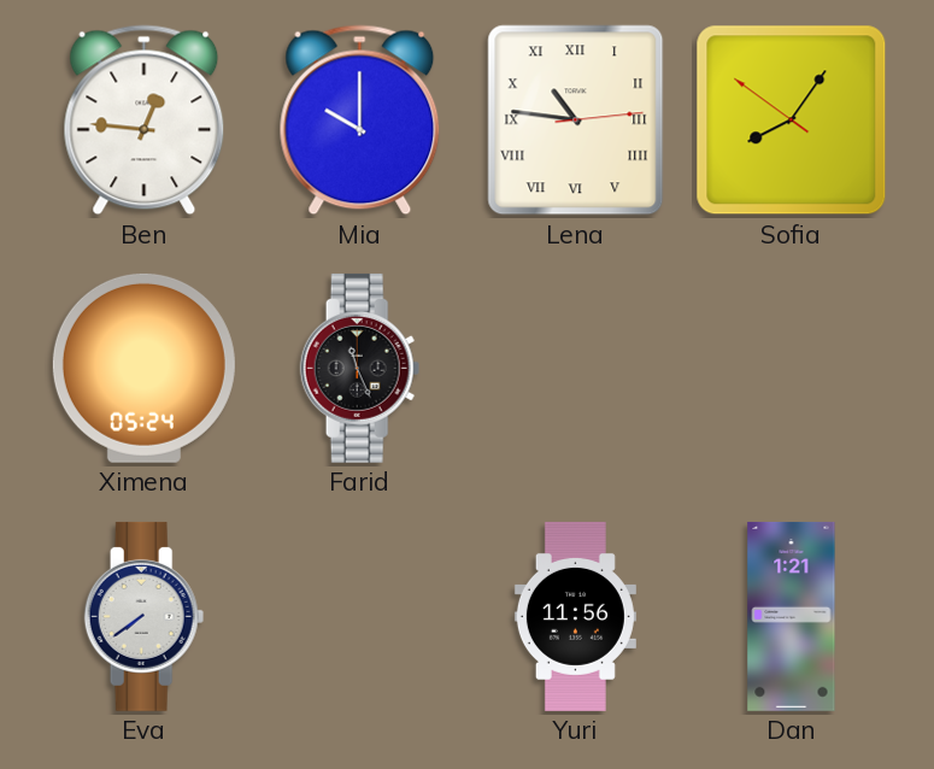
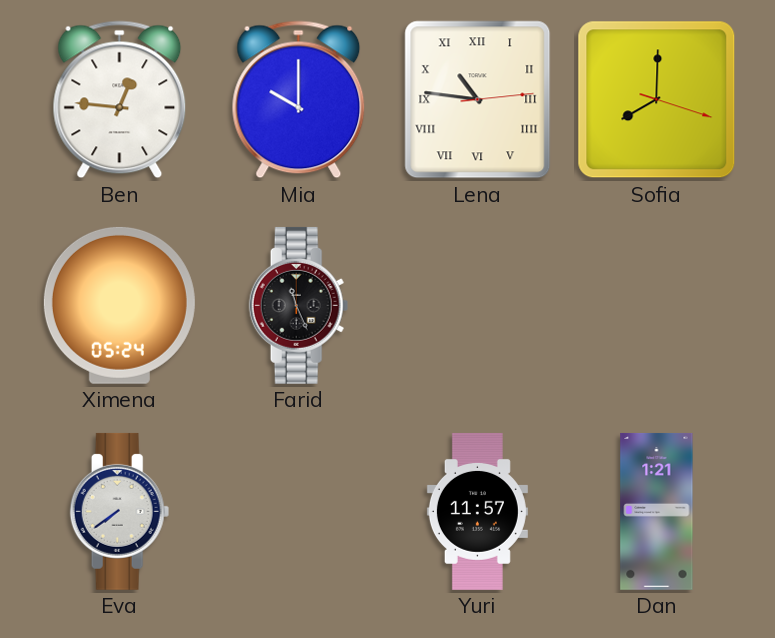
Sofia: 8:05 -> 8:00
Yuri: 11:56 -> 11:57
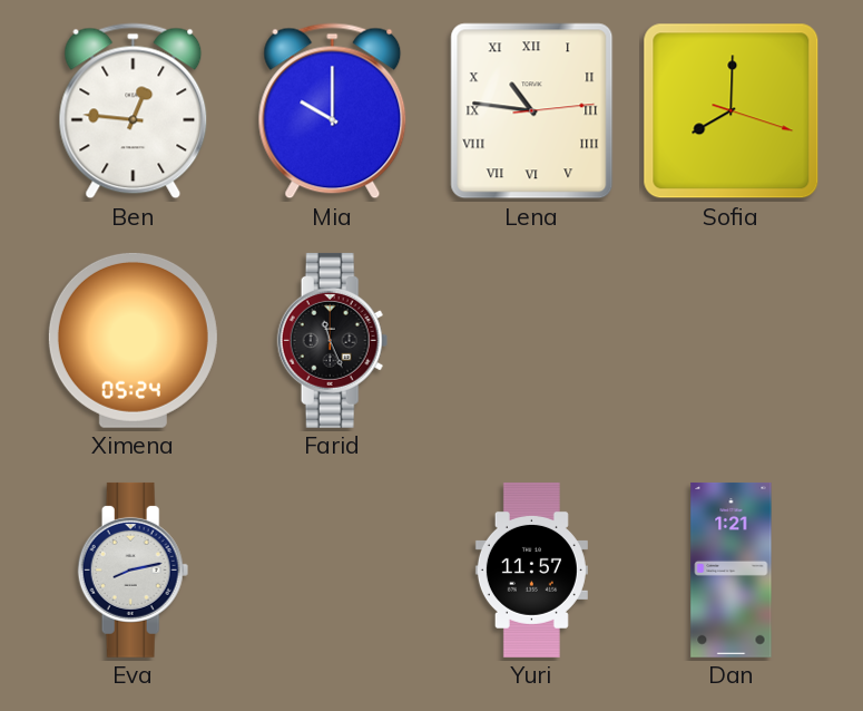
Eva: 7:39 -> 8:13
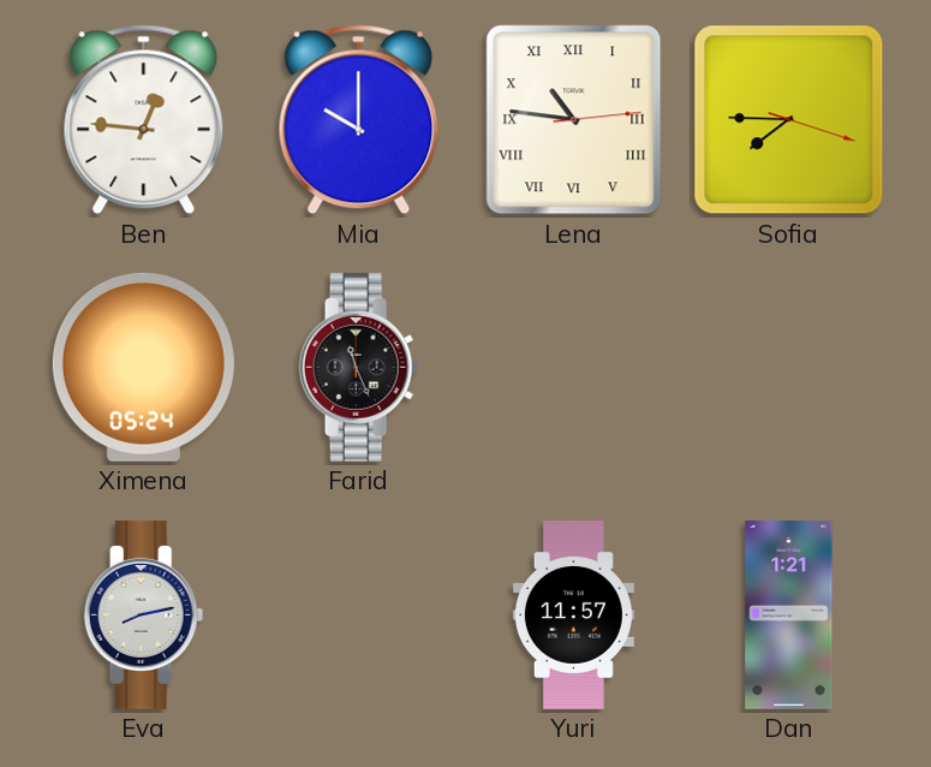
Sofia: 8:00 -> 7:45
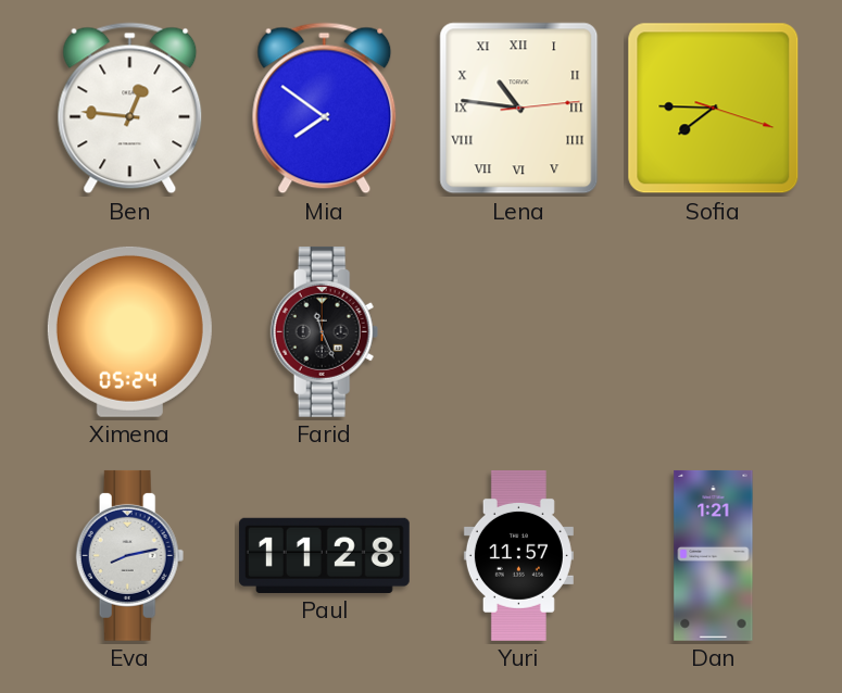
Mia: 10:00 -> 7:51
Paul: none -> 11:28
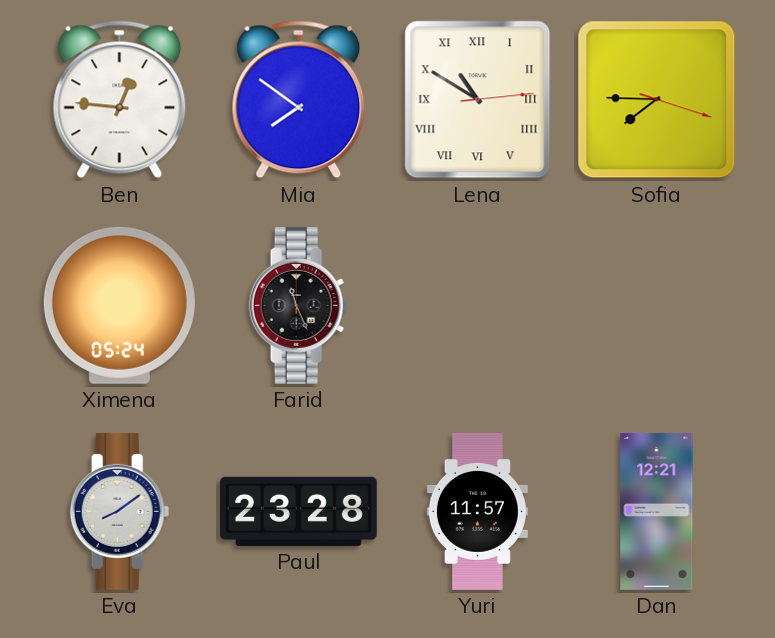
Lena: 10:46 -> 10:50
Eva: 8:13 -> 8:09
Paul: 11:28 -> 23:28
Dan: 1:21 -> 12:21
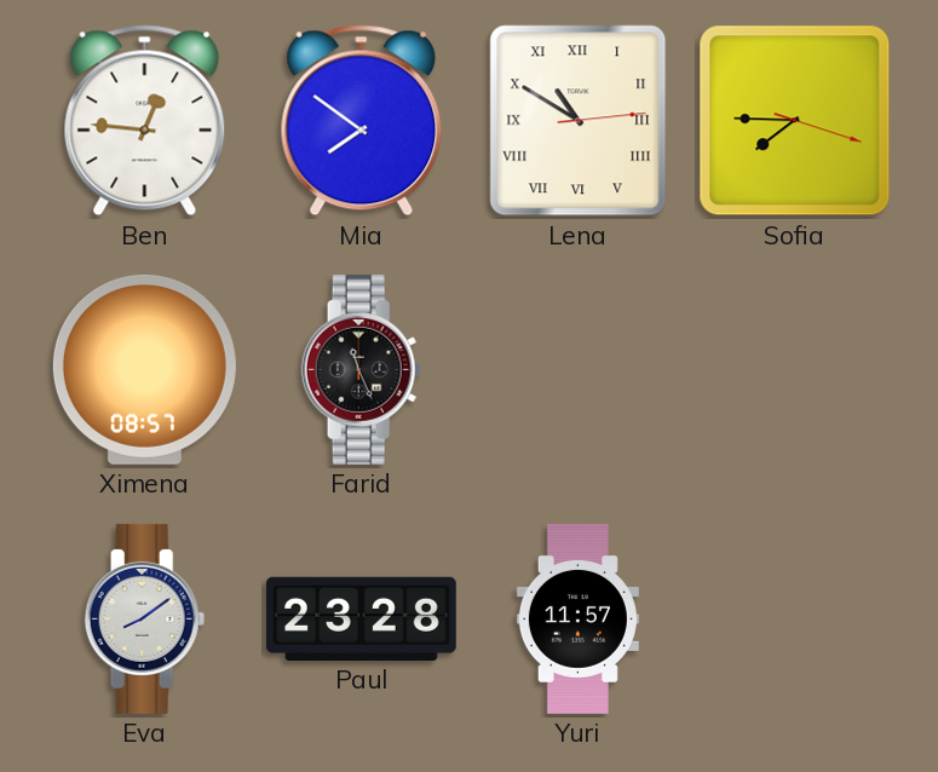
Ximena: 05:24 -> 08:57
Dan: 12:21 -> none
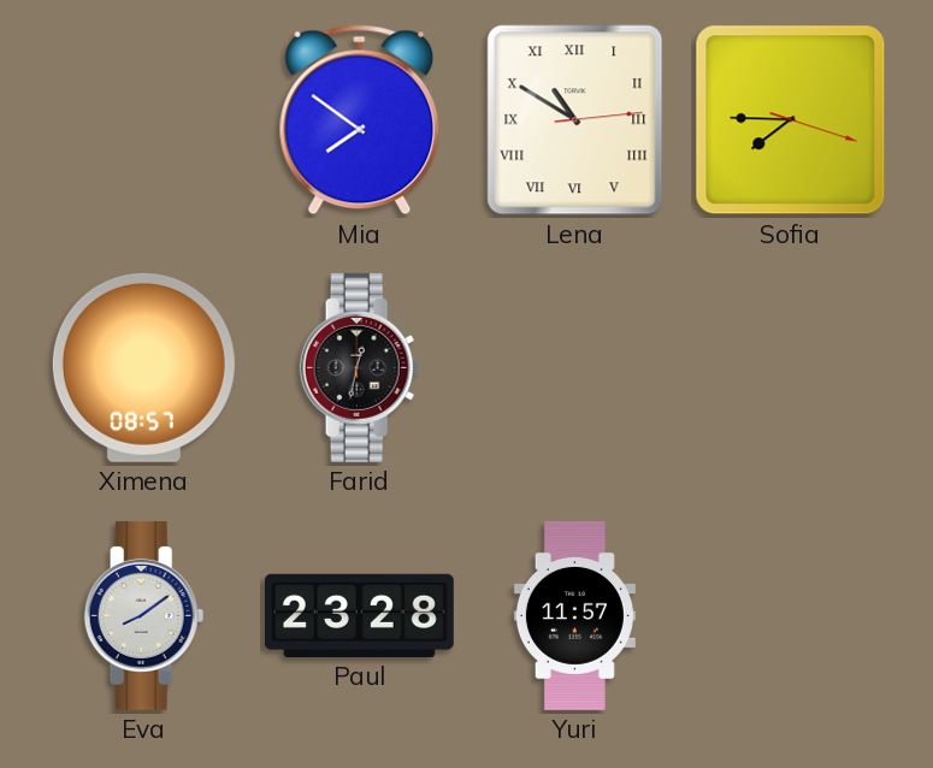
Ben: 12:46 -> none
Farid: 11:26 -> 12:32
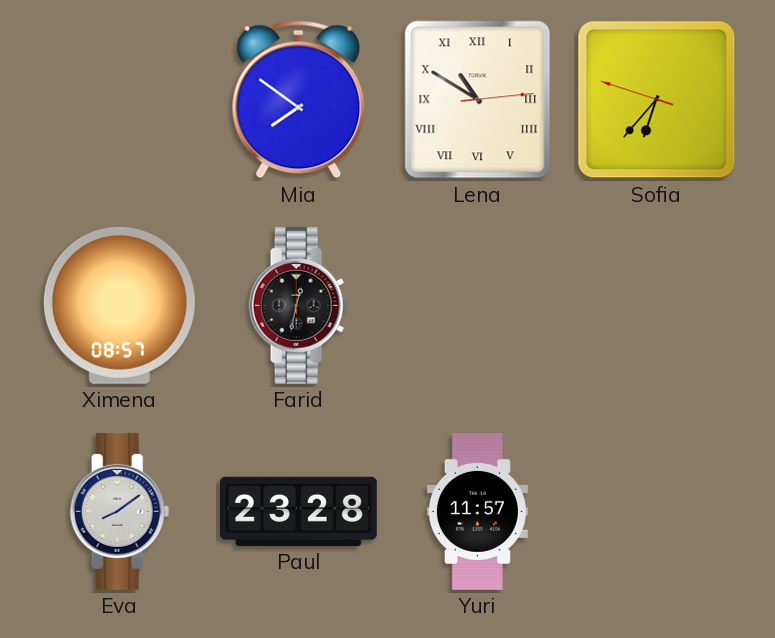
Sofia: 7:45 -> 6:36
